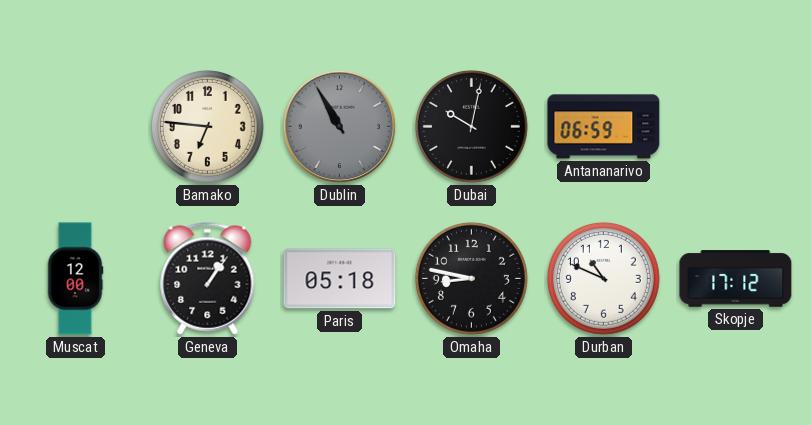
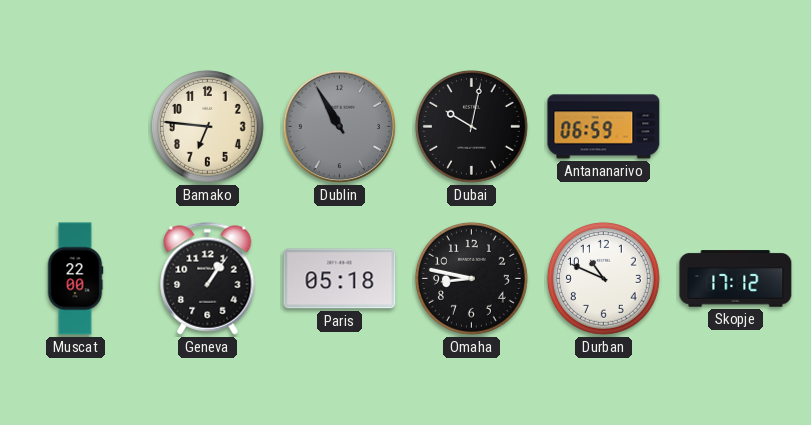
Muscat: 12:00 -> 22:00
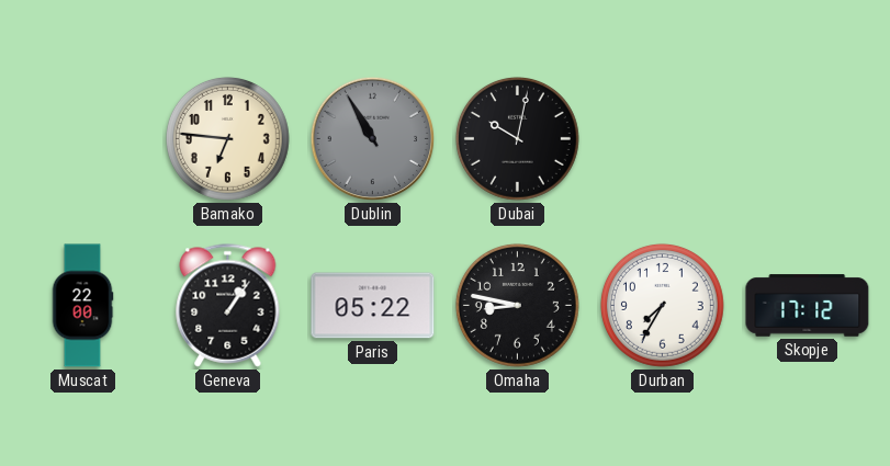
Antananarivo: 06:59 -> none
Paris: 05:18 -> 05:22
Durban: 10:49 -> 7:35
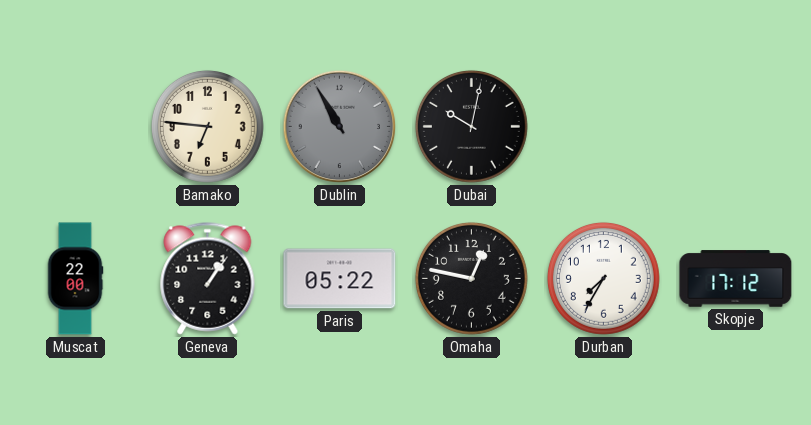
Omaha: 8:47 -> 12:47
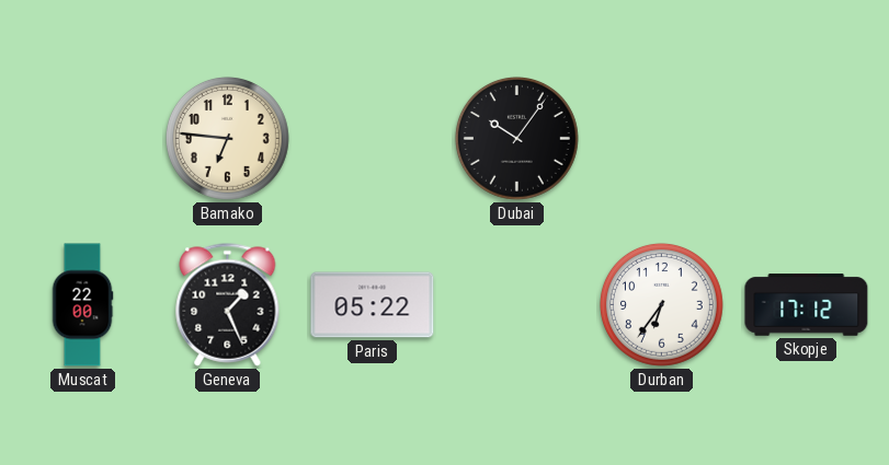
Dublin: 10:55 -> none
Dubai: 10:02 -> 10:06
Geneva: 1:06 -> 1:26
Omaha: 12:47 -> none
Durban: 7:35 -> 6:36
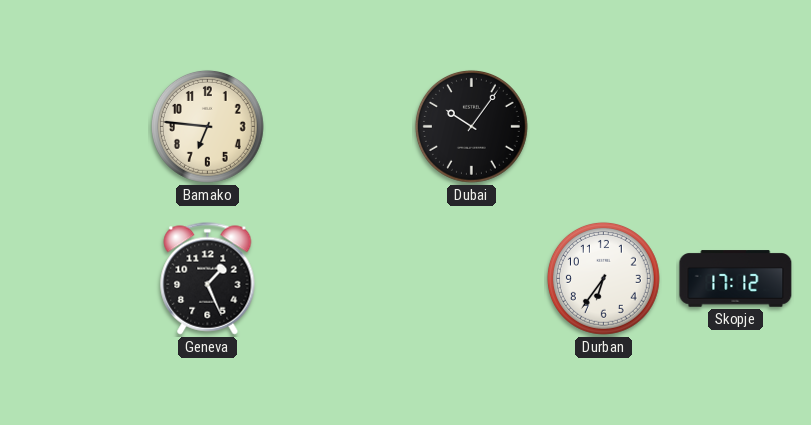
Muscat: 22:00 -> none
Paris: 05:22 -> none
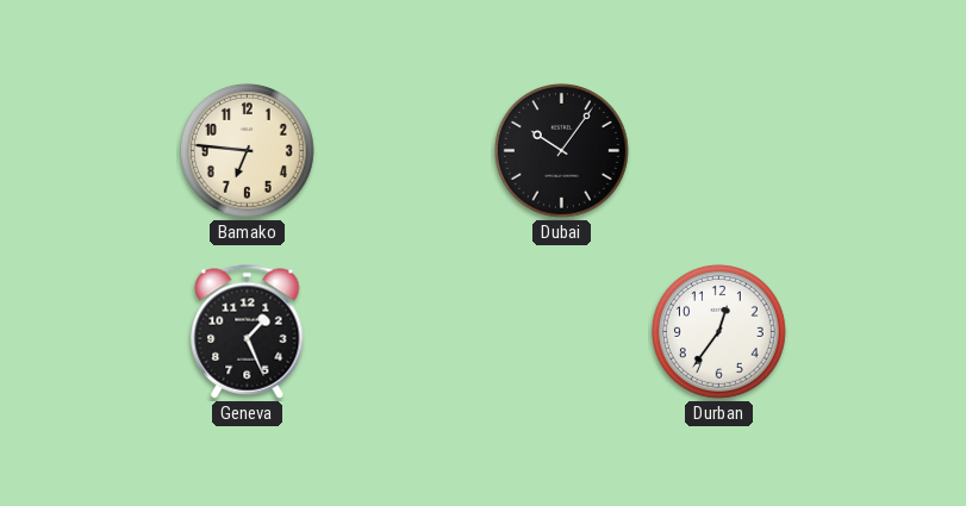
Durban: 6:36 -> 12:36
Skopje: 17:12 -> none
